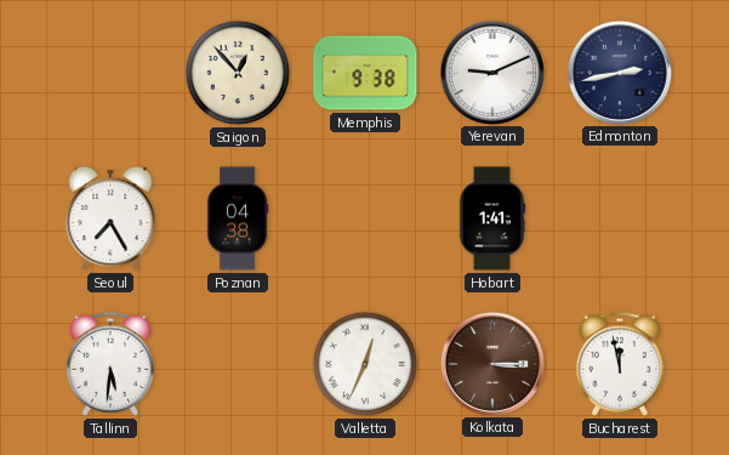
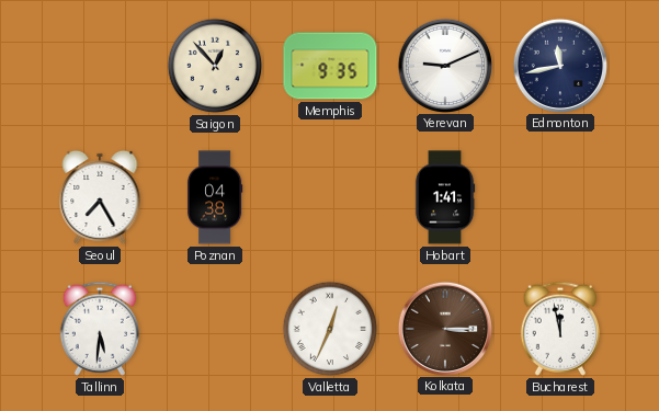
Memphis: 9:38 -> 9:35
Edmonton: 2:43 -> 11:43
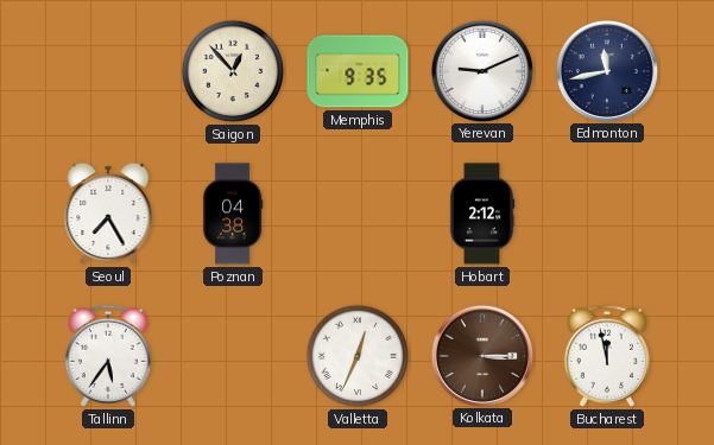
Hobart: 1:41 -> 2:12
Tallinn: 5:31 -> 5:36
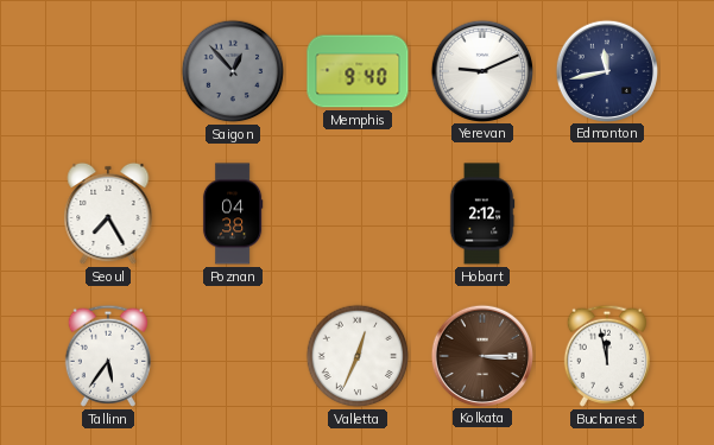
Saigon dial: cream -> grey
Memphis: 9:35 -> 9:40
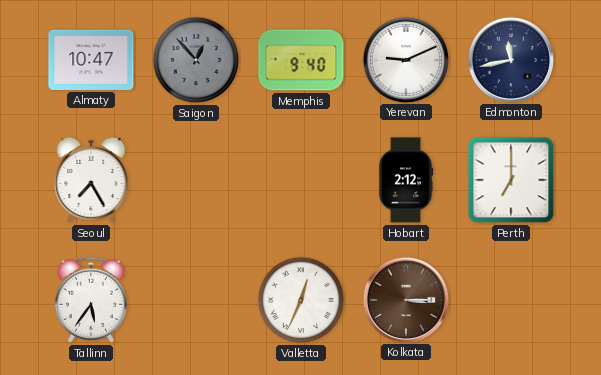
Almaty: none -> 10:47
Poznan: 04:38 -> none
Perth: none -> 7:00
Bucharest: 11:58 -> none
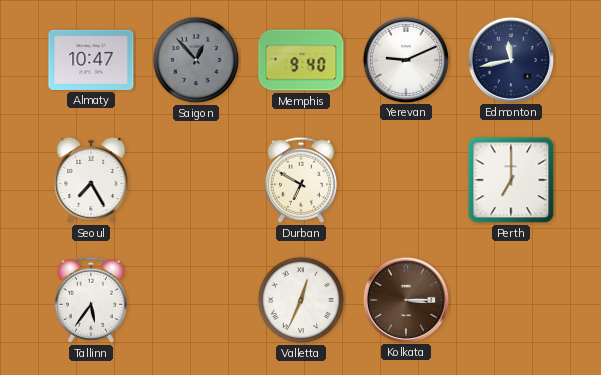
Durban: none -> 6:50
Hobart: 2:12 -> none
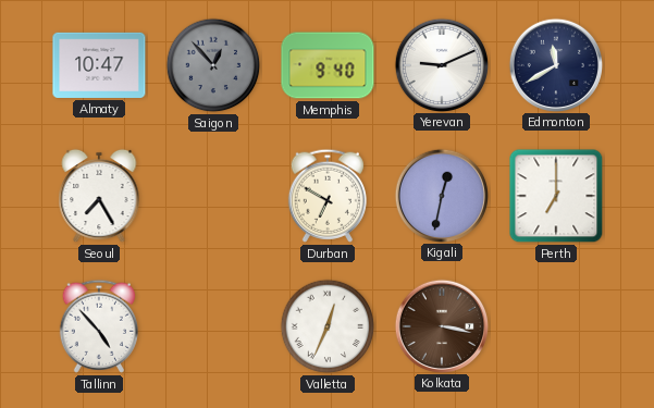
Edmonton: 11:43 -> 11:40
Kigali: none -> 12:32
Tallinn: 5:36 -> 4:53
Kolkata: 3:15 -> 3:17
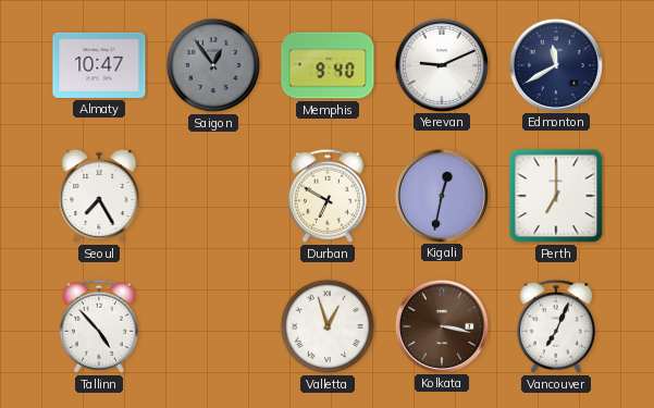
Saigon: 12:53 -> 12:54
Valletta: 12:34 -> 12:57
Vancouver: none -> 7:04
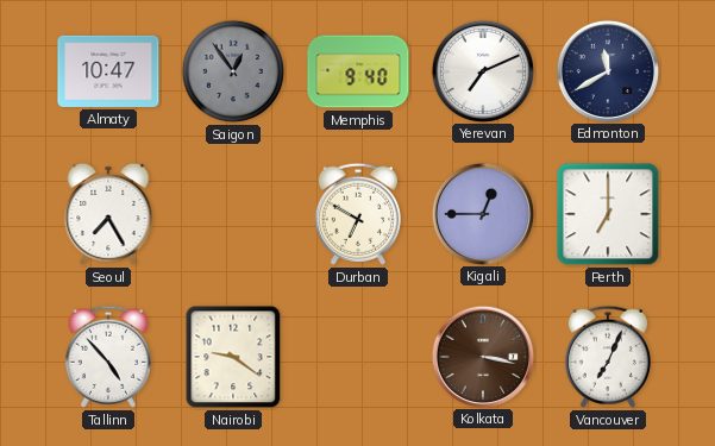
Yerevan: 9:11 -> 7:11
Kigali: 12:32 -> 12:45
Nairobi: none -> 9:21
Valletta: 12:57 -> none
